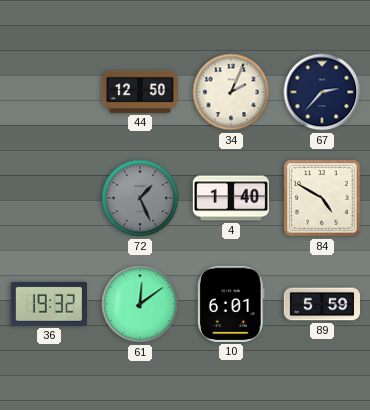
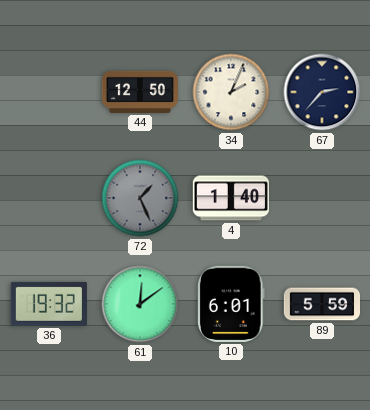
84: 4:50 -> none
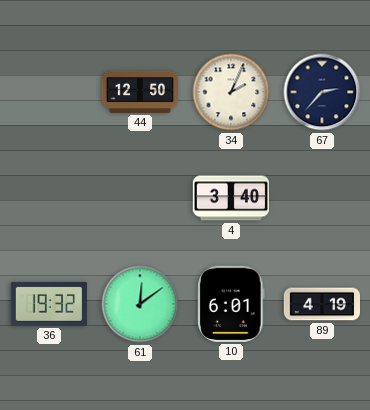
72: 1:26 -> none
4: 1:40 -> 3:40
89: 5:59 -> 4:19
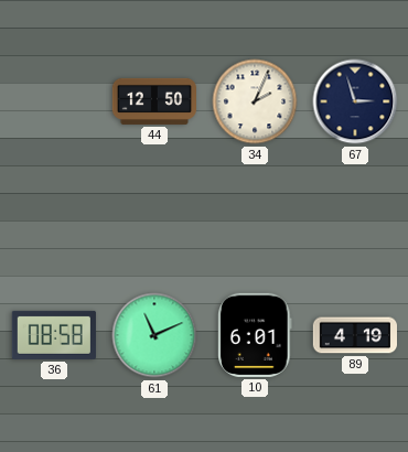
67: 2:37 -> 2:57
4: 3:40 -> none
36: 19:32 -> 08:58
61: 12:09 -> 11:11
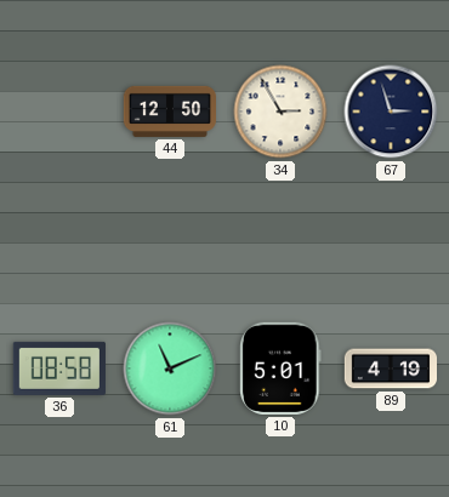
34: 2:04 -> 2:55
10: 6:01 -> 5:01
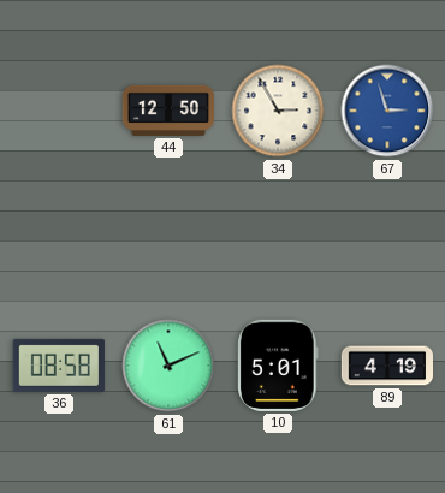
67 dial: navy -> blue
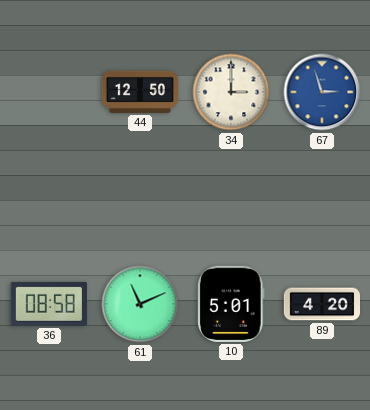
34: 2:55 -> 3:00
89: 4:19 -> 4:20
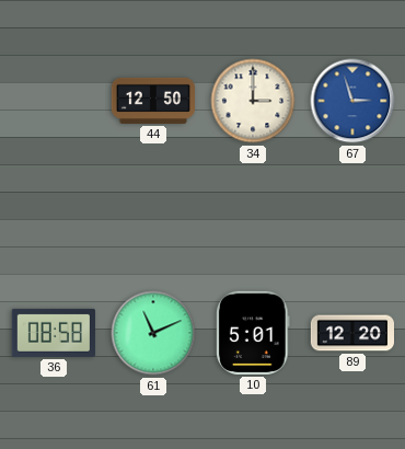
89: 4:20 -> 12:20
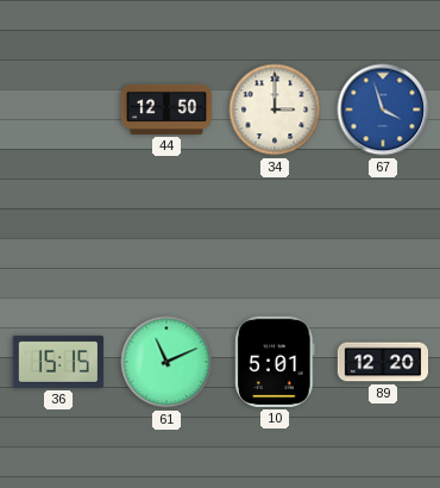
67: 2:57 -> 3:57
36: 08:58 -> 15:15
